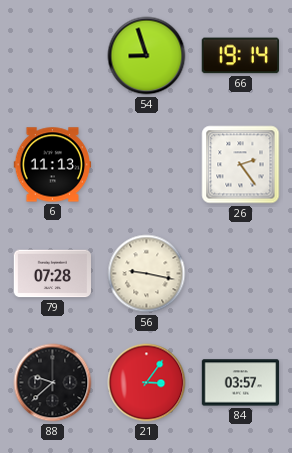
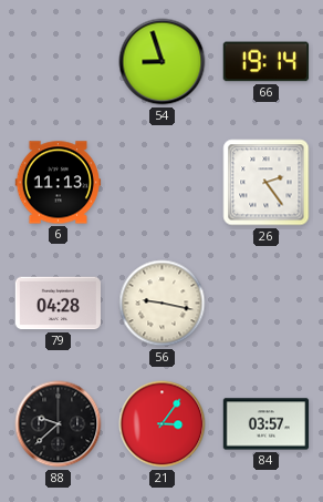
79: 07:28 -> 04:28
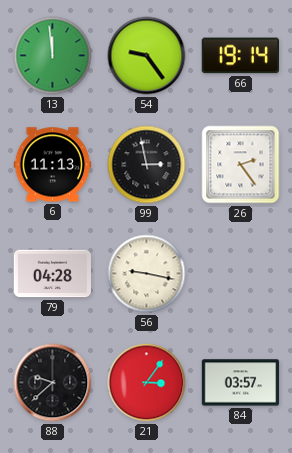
13: none -> 11:59
54: 8:57 -> 9:24
99: none -> 2:58
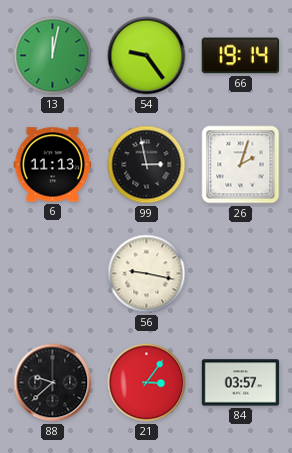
13: 11:59 -> 12:02
26: 2:24 -> 2:03
79: 04:28 -> none
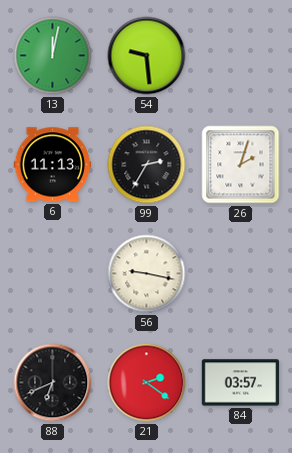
54: 9:24 -> 9:29
66: 19:14 -> none
99: 2:58 -> 2:35
88: 9:38 -> 6:41
21: 3:06 -> 2:21
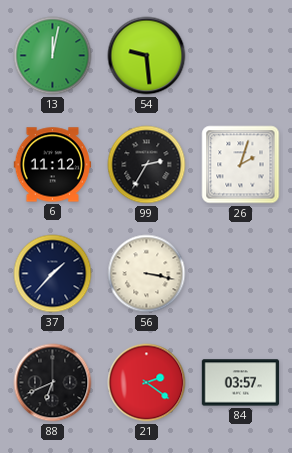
6: 11:13 -> 11:12
37: none -> 1:37
56: 9:17 -> 3:17
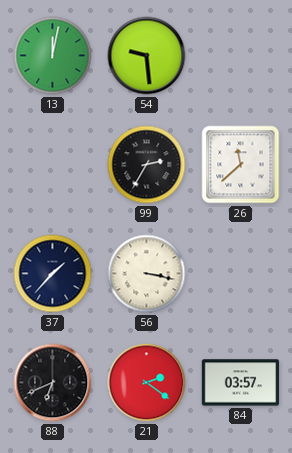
6: 11:12 -> none
26: 2:03 -> 11:38
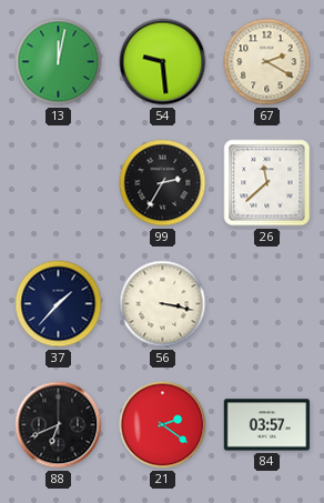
67: none -> 2:20
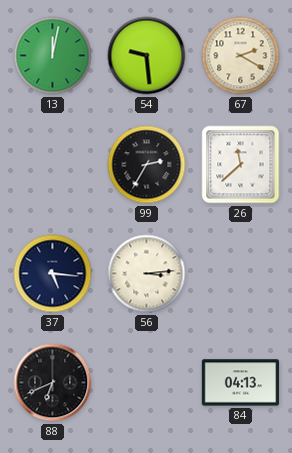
37: 1:37 -> 5:16
56: 3:17 -> 3:14
21: 2:21 -> none
84: 03:57 -> 04:13
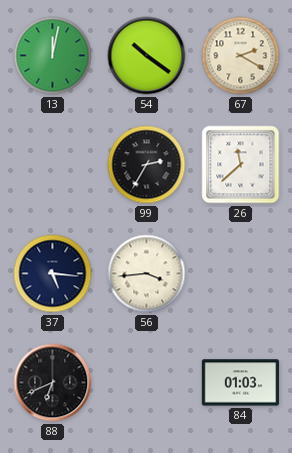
54: 9:29 -> 10:21
56: 3:14 -> 3:44
84: 04:13 -> 01:03
